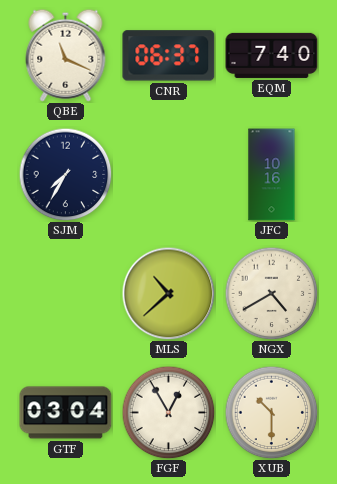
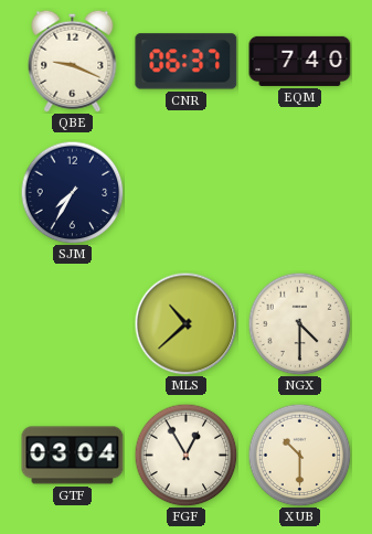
QBE: 11:19 -> 9:19
JFC: 10:16 -> none
NGX: 4:40 -> 4:30
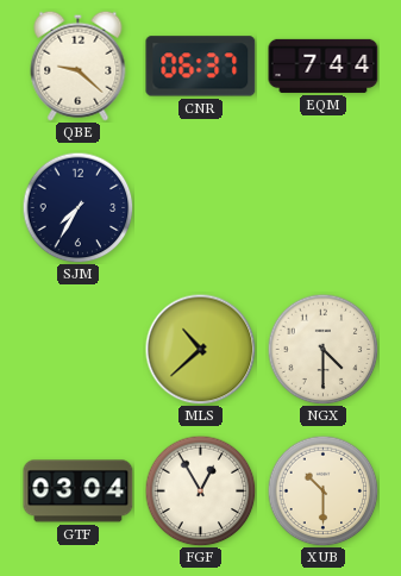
QBE: 9:19 -> 9:22
EQM: 7:40 -> 7:44
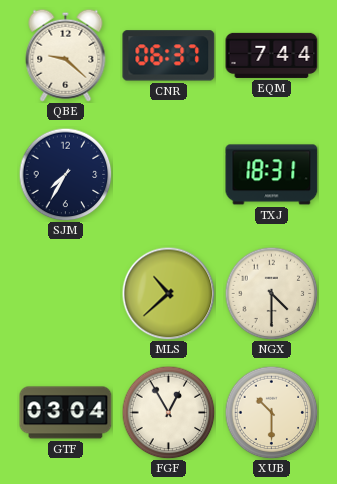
TXJ: none -> 18:31
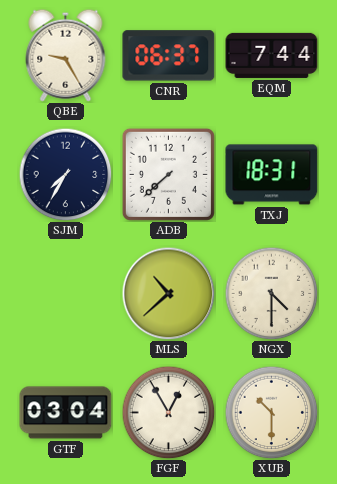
QBE: 9:22 -> 9:25
ADB: none -> 7:38
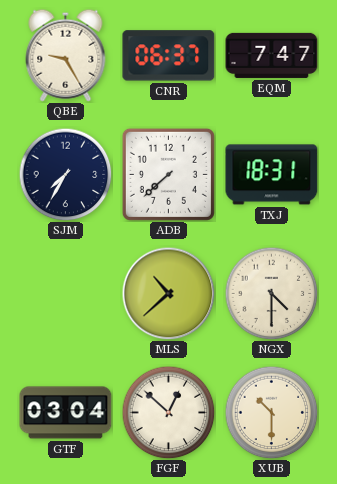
EQM: 7:44 -> 7:47
FGF: 12:55 -> 12:52
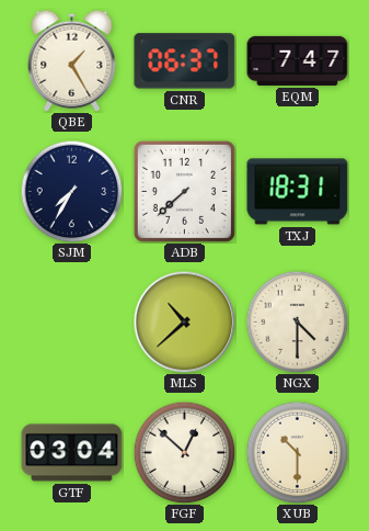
QBE: 9:25 -> 1:25
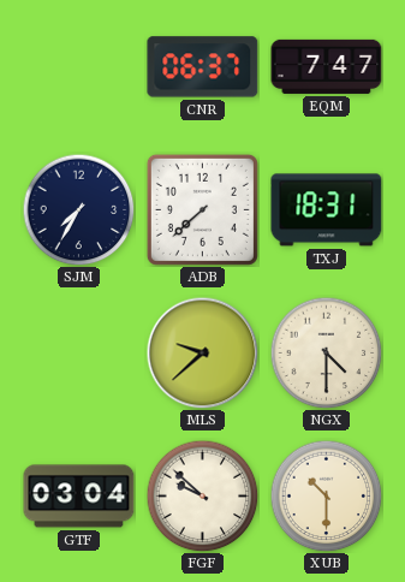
QBE: 1:25 -> none
MLS: 10:38 -> 9:38
FGF: 12:52 -> 9:52
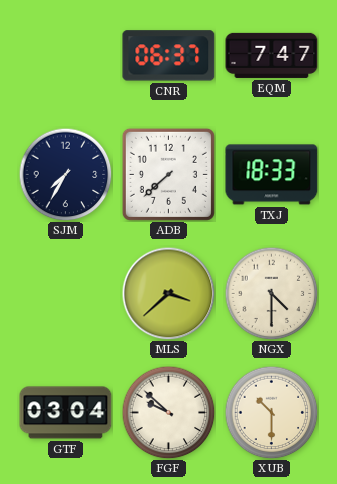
TXJ: 18:31 -> 18:33
MLS: 9:38 -> 3:38
